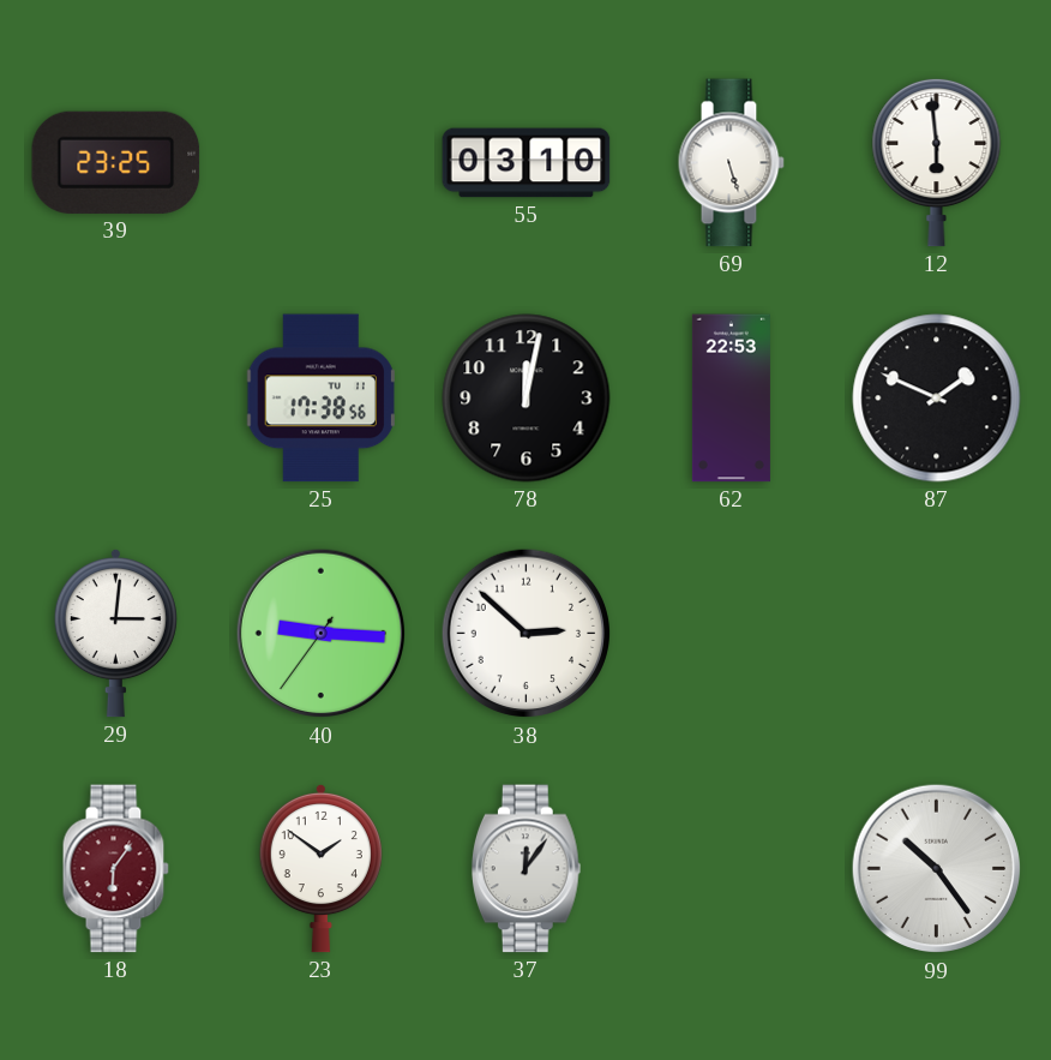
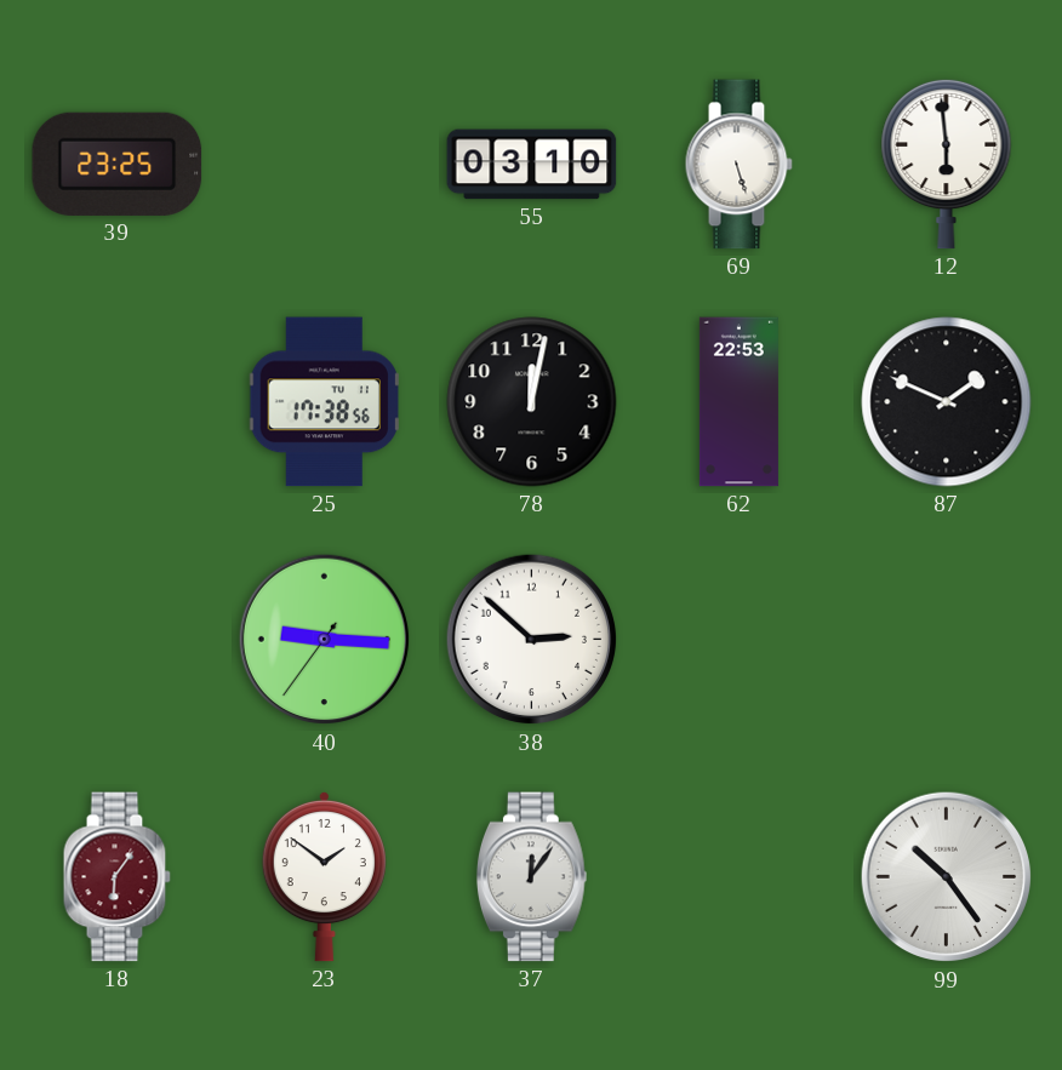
29: 3:01 -> none
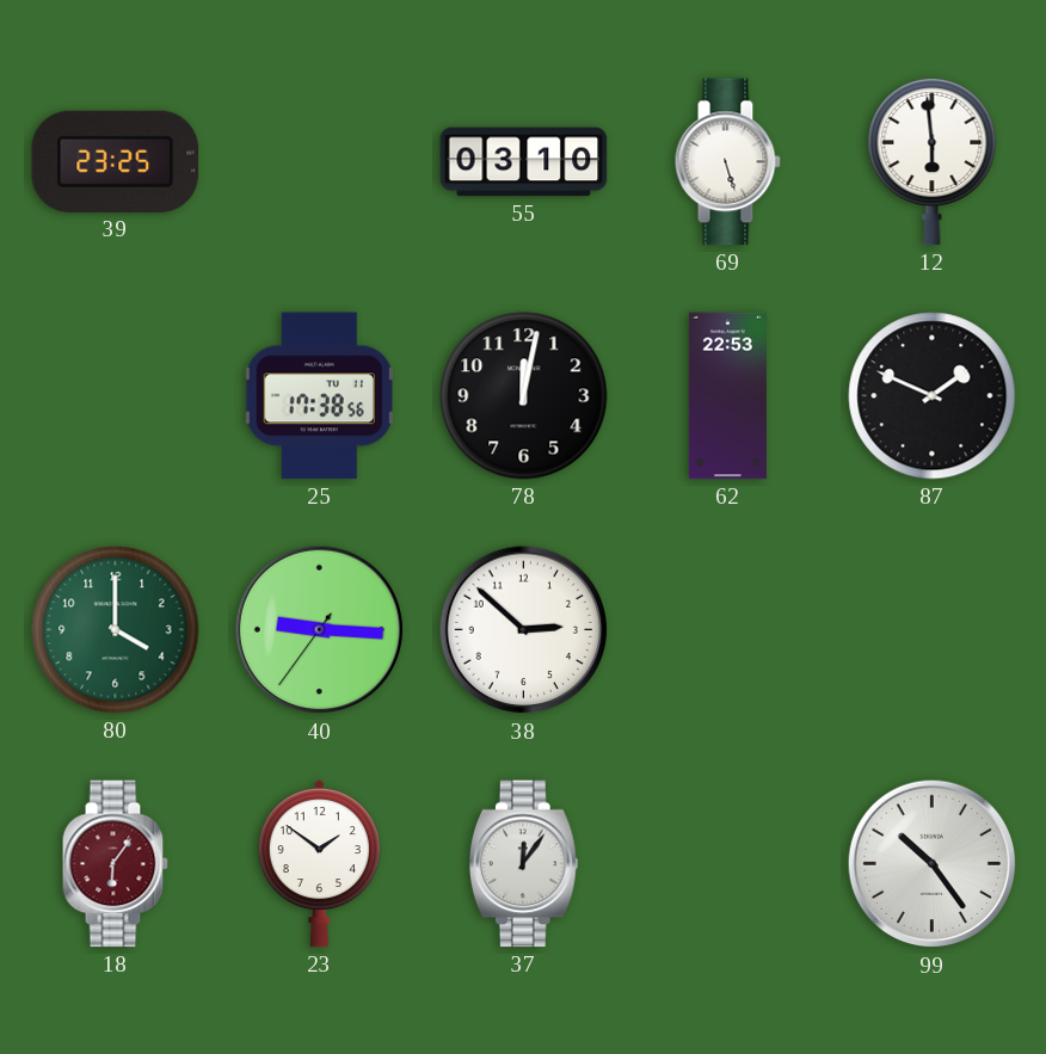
80: none -> 4:00
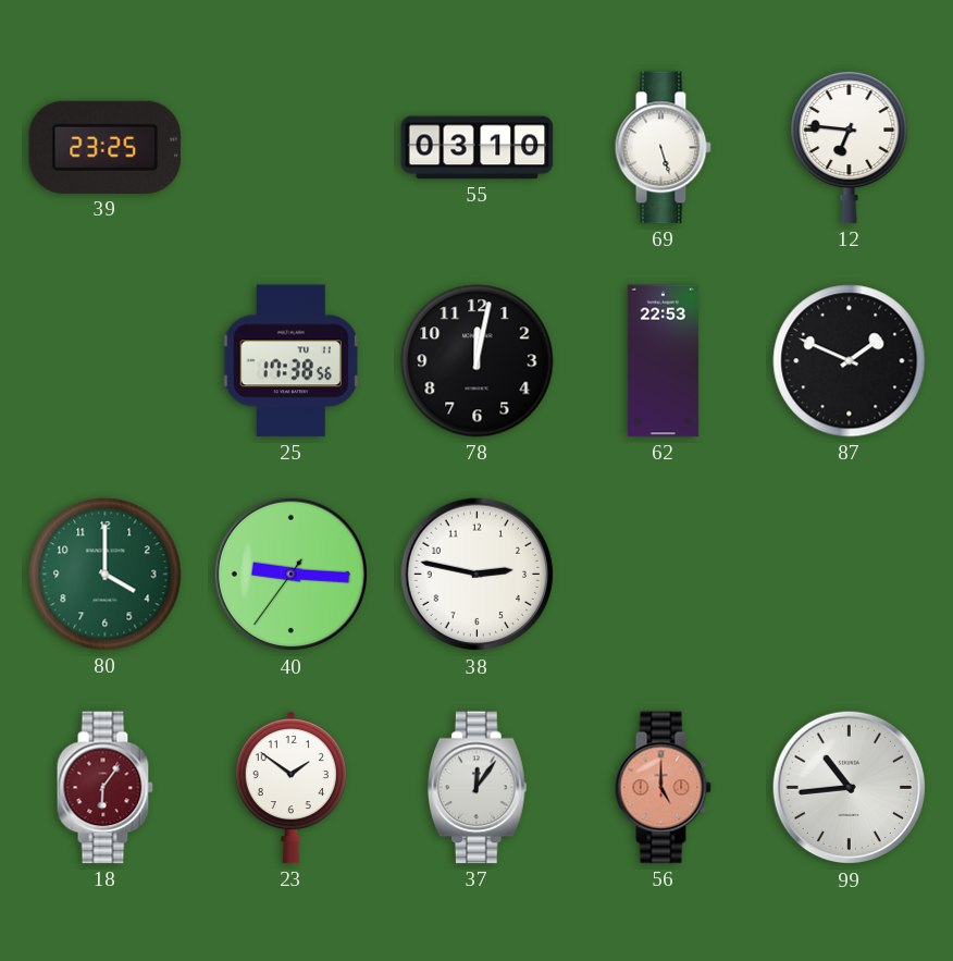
12: 5:59 -> 6:46
38: 2:52 -> 2:47
56: none -> 5:00
99: 10:24 -> 10:44
